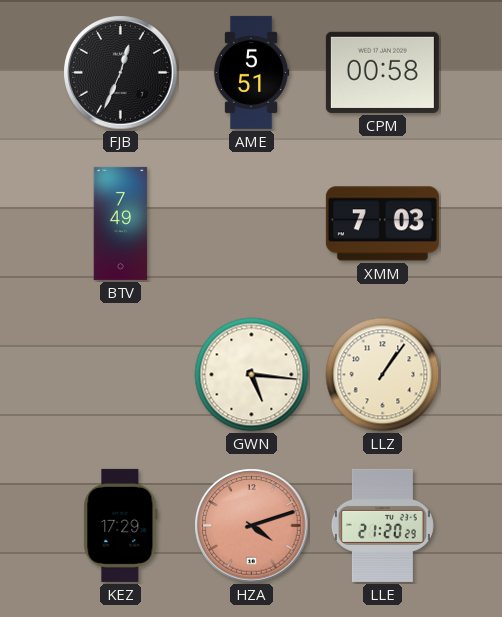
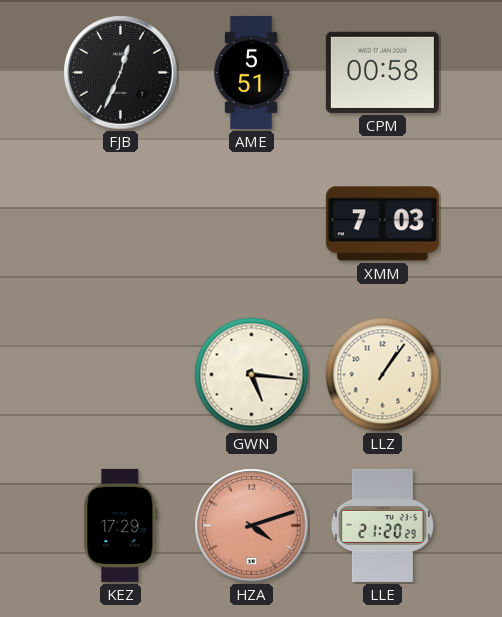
BTV: 7:49 -> none
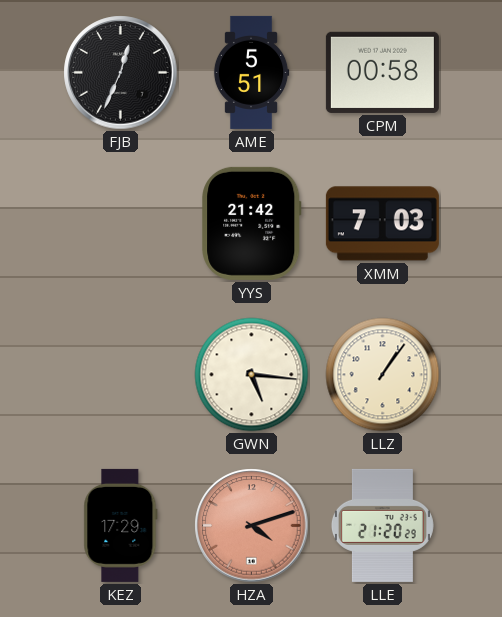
YYS: none -> 21:42
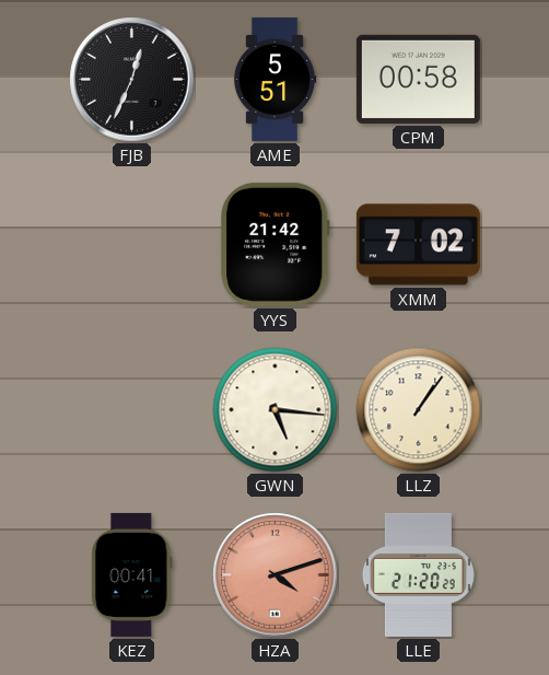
XMM: 7:03 -> 7:02
KEZ: 17:29 -> 00:41
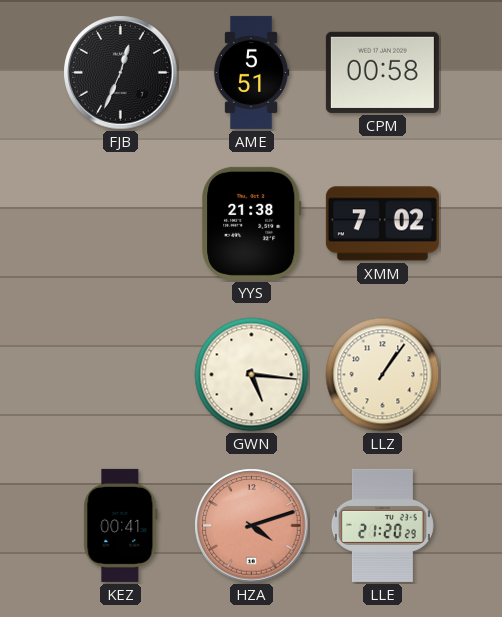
YYS: 21:42 -> 21:38
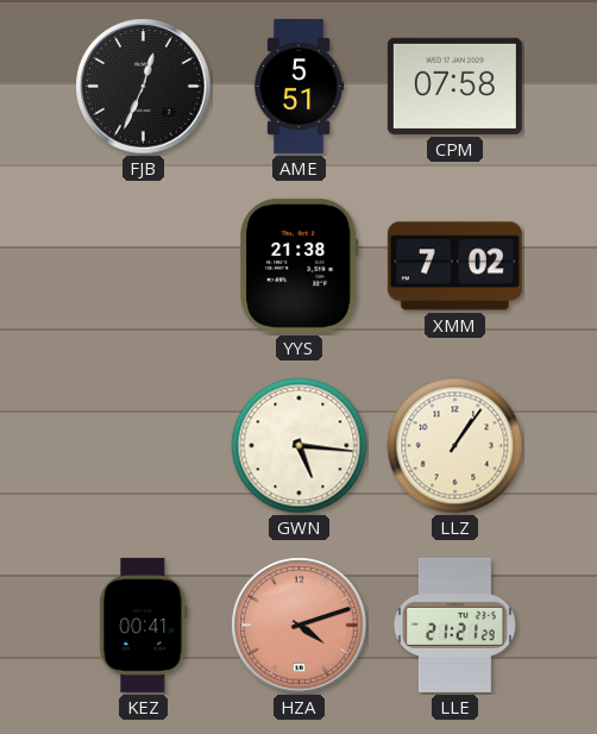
CPM: 00:58 -> 07:58
LLE: 21:20 -> 21:21
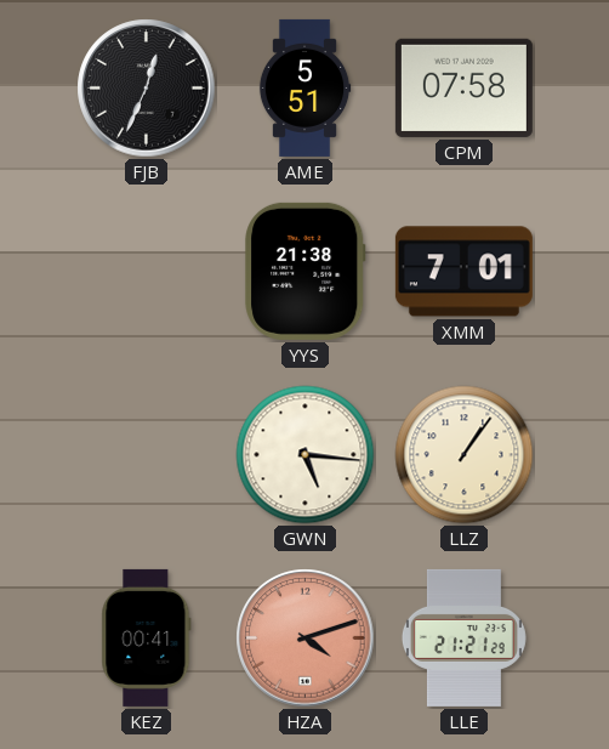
XMM: 7:02 -> 7:01
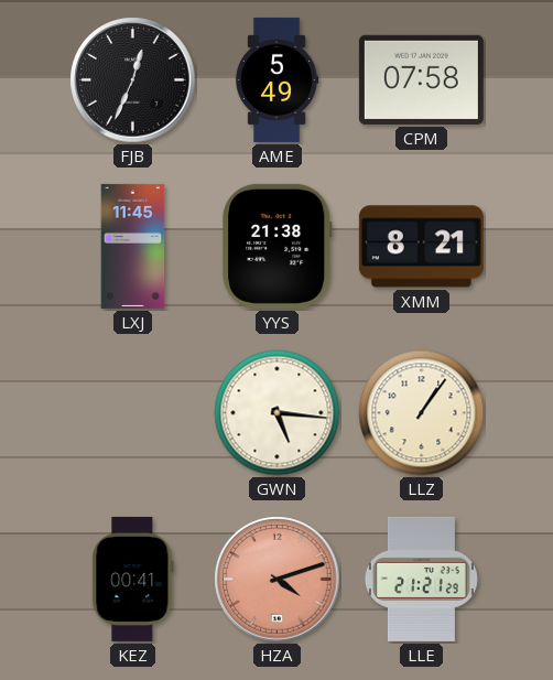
AME: 5:51 -> 5:49
LXJ: none -> 11:45
XMM: 7:01 -> 8:21
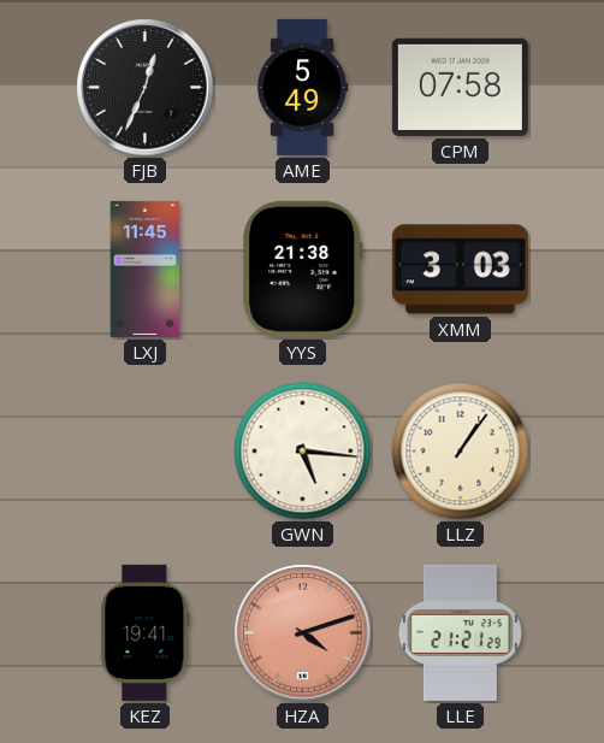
XMM: 8:21 -> 3:03
KEZ: 00:41 -> 19:41
